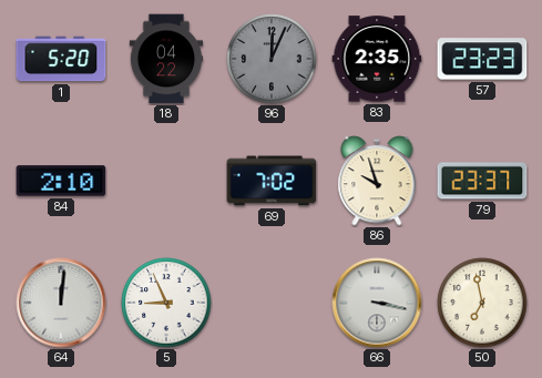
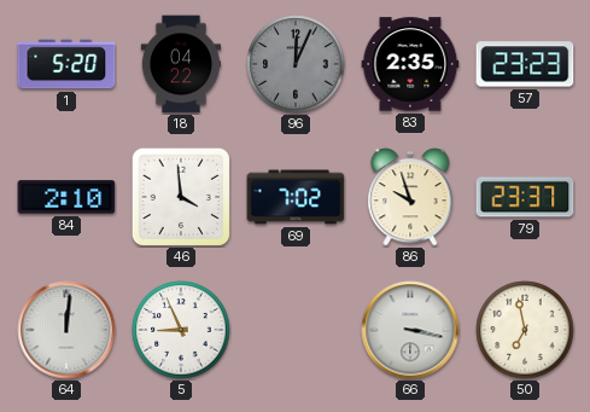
46: none -> 3:59
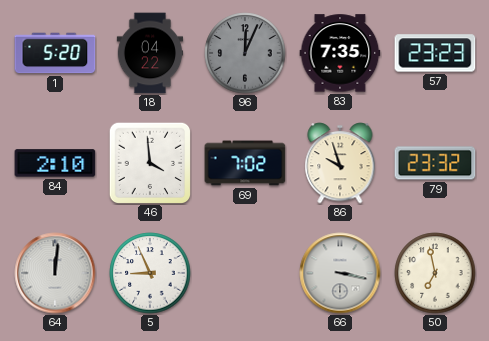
83: 2:35 -> 7:35
79: 23:37 -> 23:32
